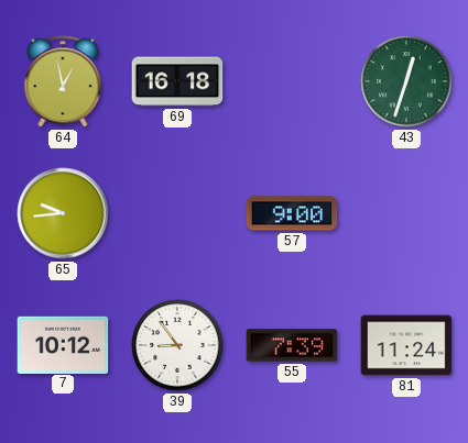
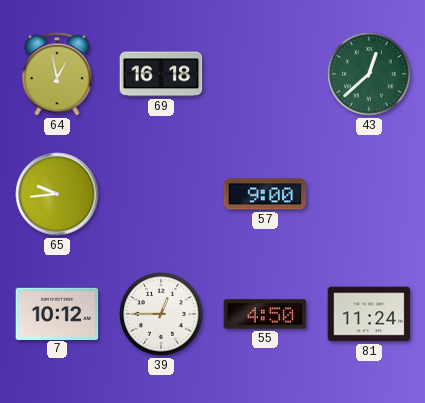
43: 12:33 -> 12:38
39: 8:54 -> 12:45
55: 7:39 -> 4:50
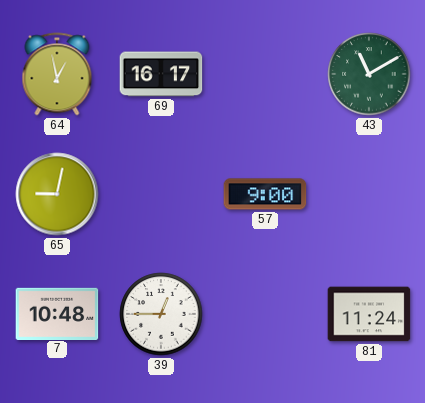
69: 16:18 -> 16:17
43: 12:38 -> 11:10
65: 9:44 -> 9:02
7: 10:12 -> 10:48
55: 4:50 -> none
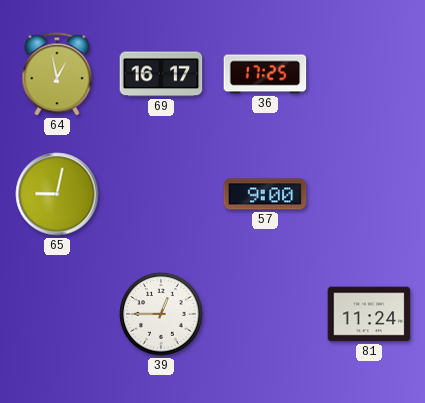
36: none -> 17:25
43: 11:10 -> none
7: 10:48 -> none
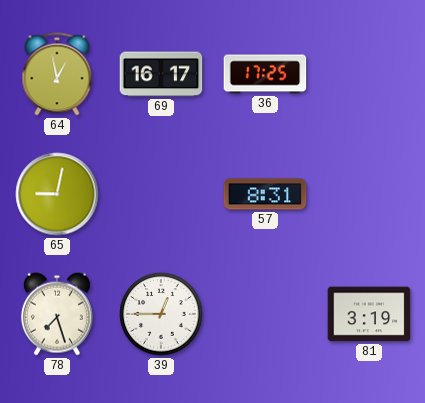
57: 9:00 -> 8:31
78: none -> 7:27
81: 11:24 -> 3:19
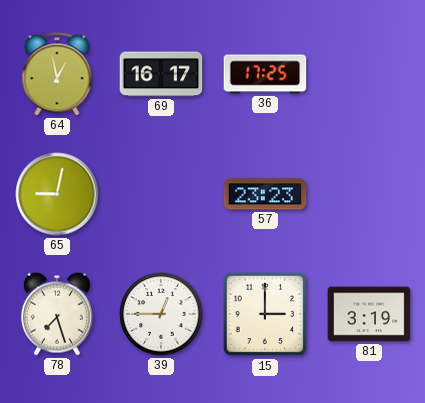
57: 8:31 -> 23:23
15: none -> 3:00
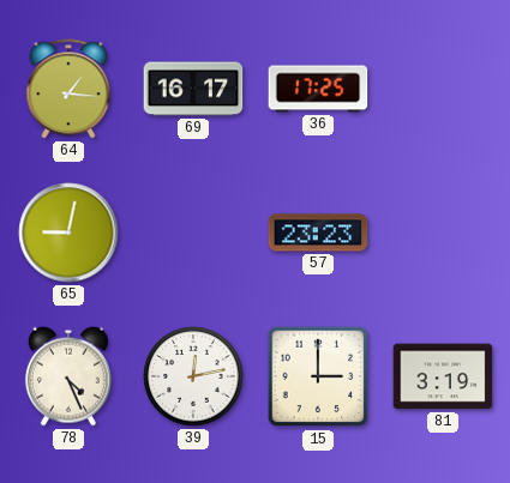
64: 12:58 -> 1:16
78: 7:27 -> 4:26
39: 12:45 -> 12:13
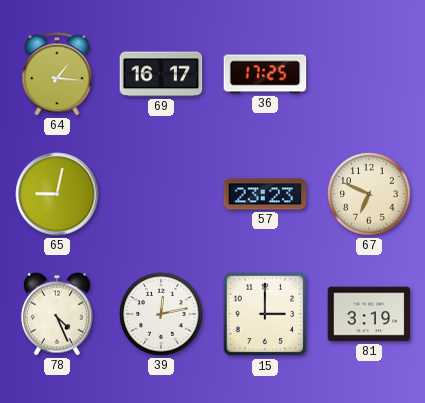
67: none -> 6:49
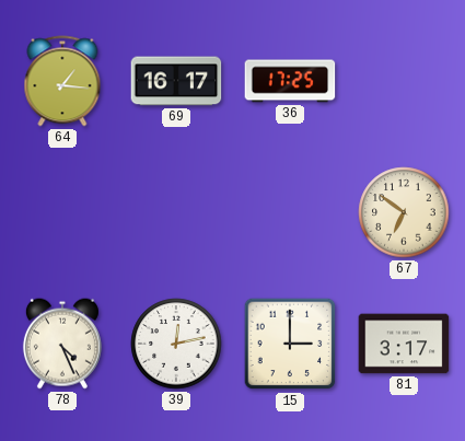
65: 9:02 -> none
57: 23:23 -> none
67: 6:49 -> 6:51
81: 3:19 -> 3:17
